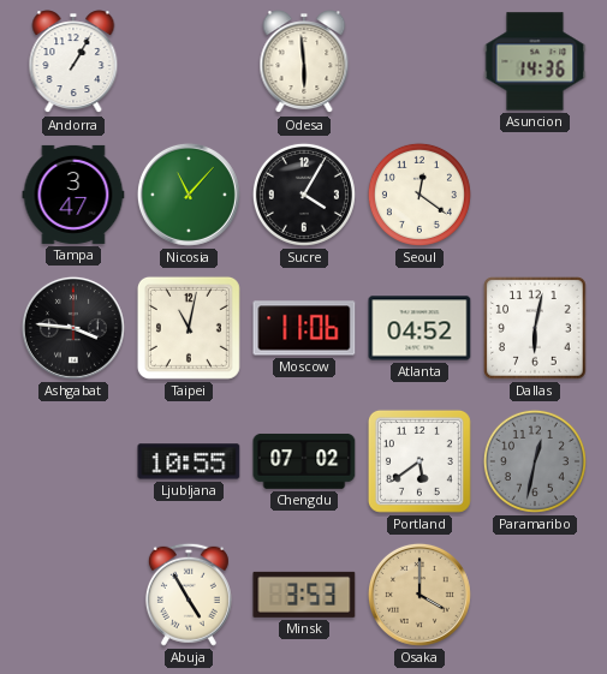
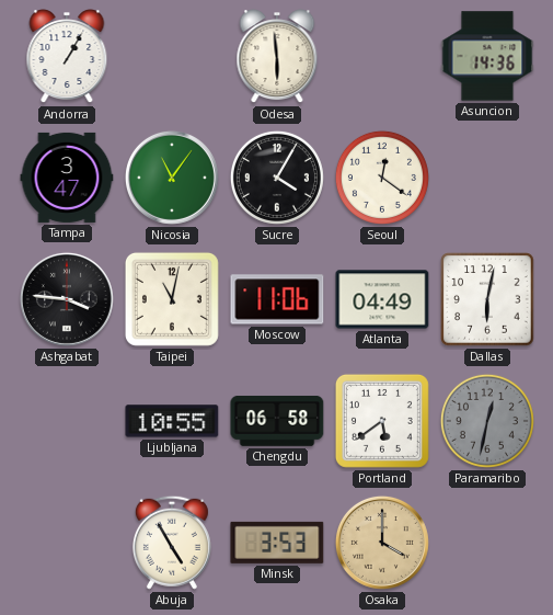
Nicosia: 11:07 -> 11:06
Atlanta: 04:52 -> 04:49
Chengdu: 07:02 -> 06:58
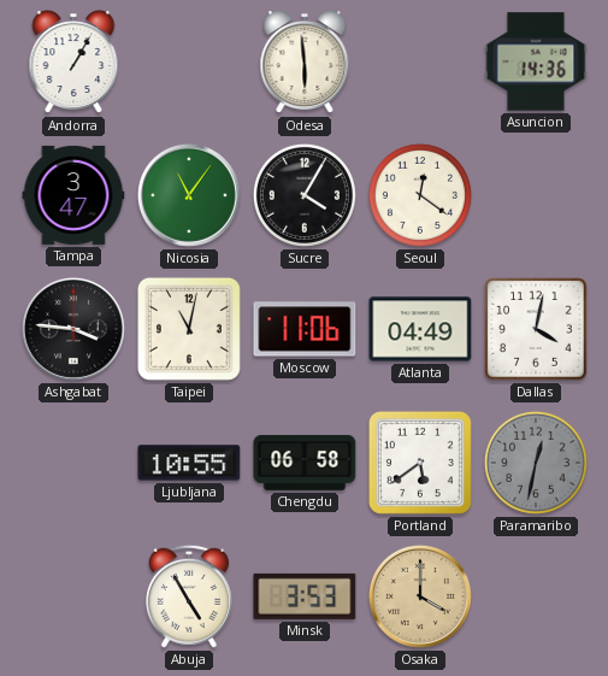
Dallas: 6:02 -> 4:02
